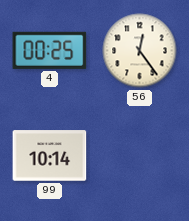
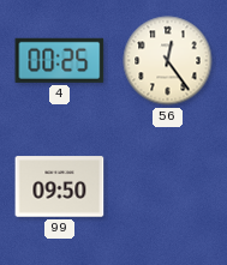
99: 10:14 -> 09:50
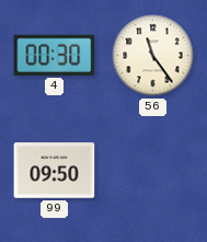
4: 00:25 -> 00:30
56: 12:24 -> 11:24
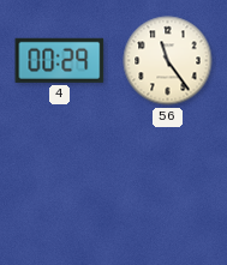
4: 00:30 -> 00:29
99: 09:50 -> none
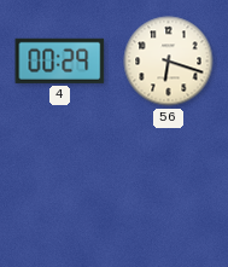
56: 11:24 -> 6:18
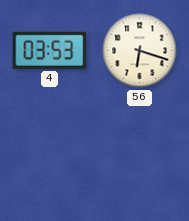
4: 00:29 -> 03:53
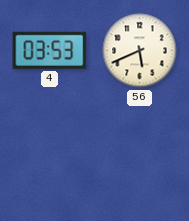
56: 6:18 -> 5:41
